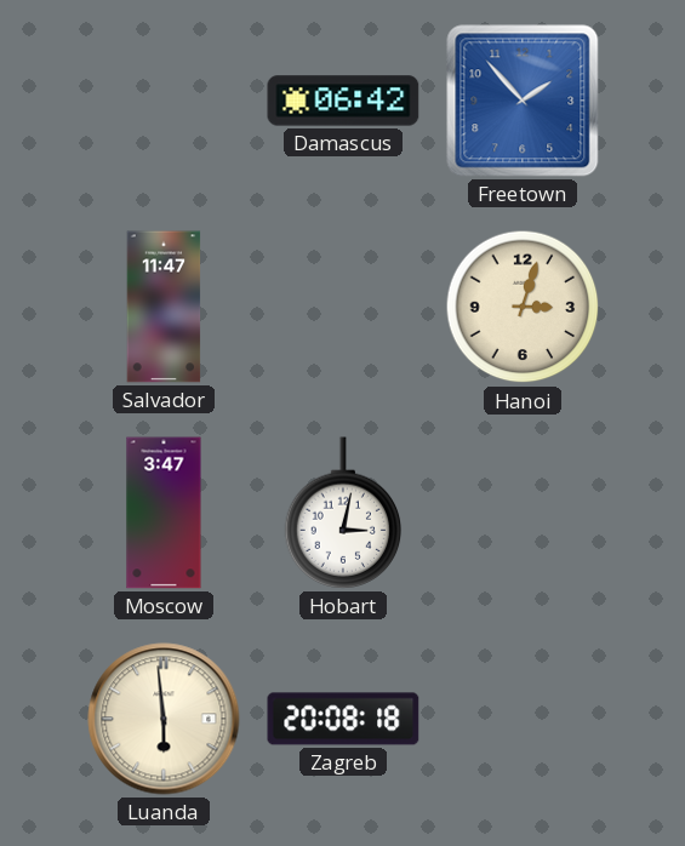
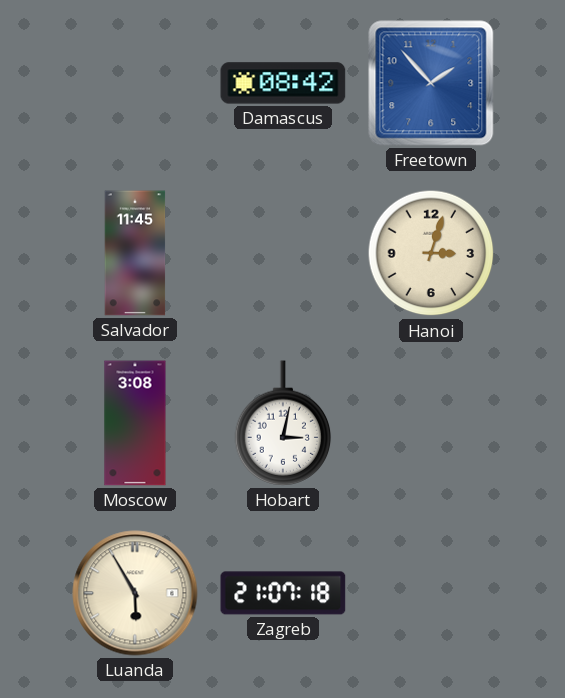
Damascus: 06:42 -> 08:42
Salvador: 11:47 -> 11:45
Moscow: 3:47 -> 3:08
Luanda: 5:59 -> 5:55
Zagreb: 20:08 -> 21:07
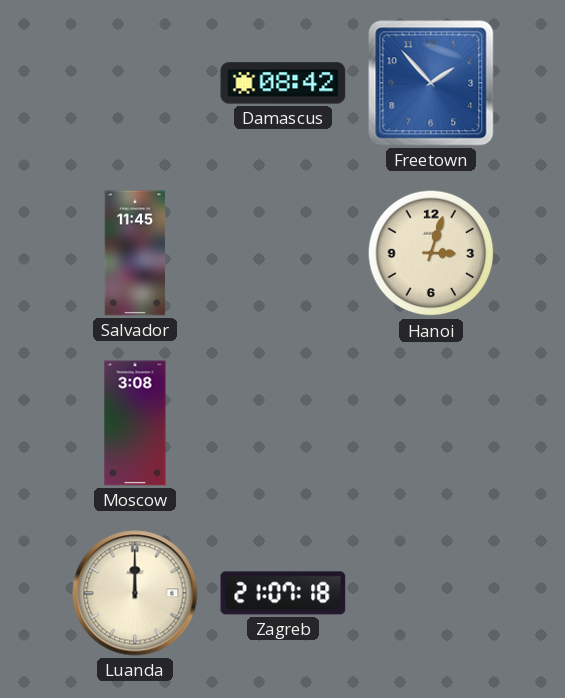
Hobart: 3:02 -> none
Luanda: 5:55 -> 12:00
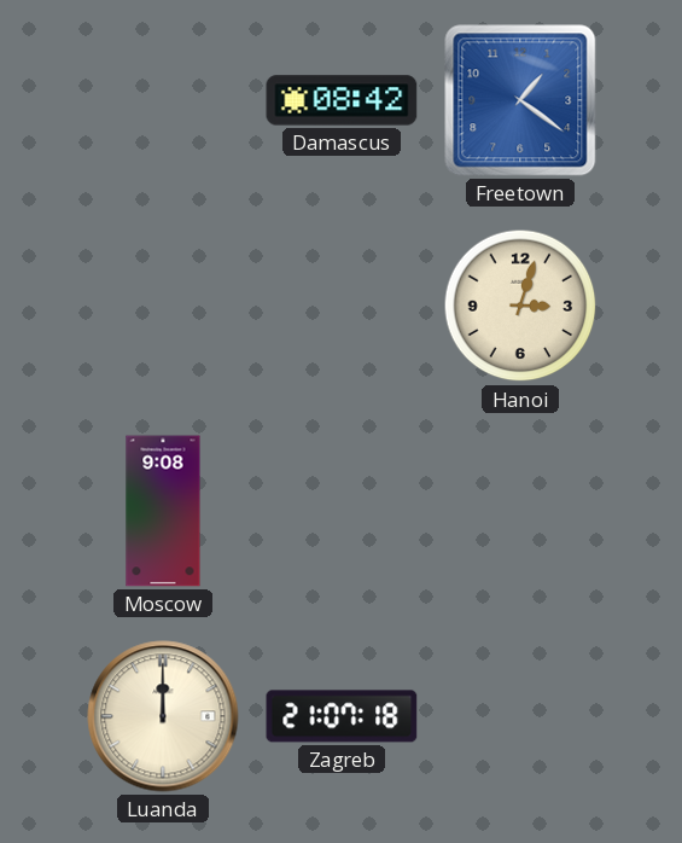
Freetown: 1:53 -> 1:21
Salvador: 11:45 -> none
Moscow: 3:08 -> 9:08
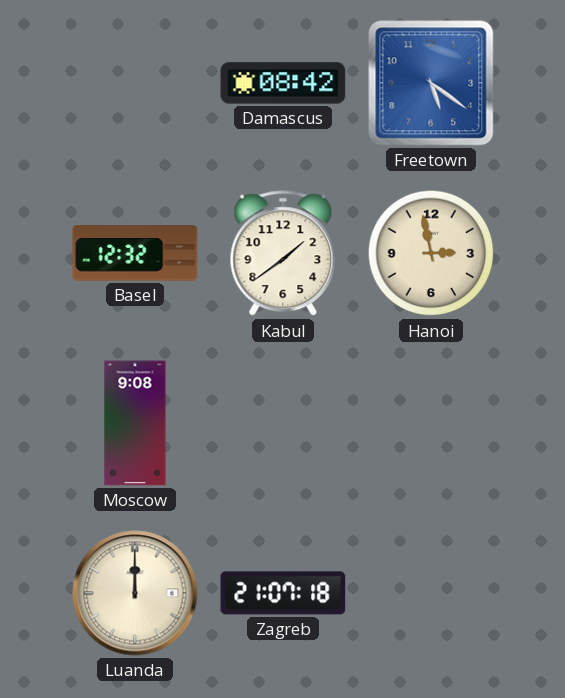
Freetown: 1:21 -> 5:21
Basel: none -> 12:32
Kabul: none -> 1:39
Hanoi: 3:03 -> 2:58
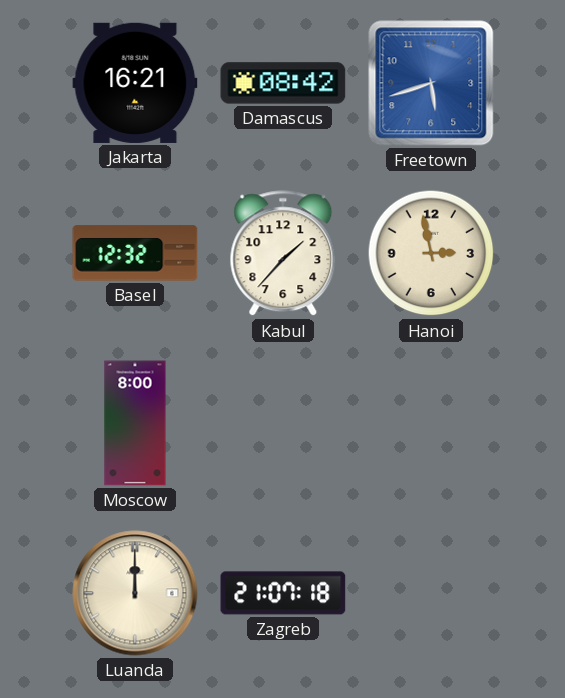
Jakarta: none -> 16:21
Freetown: 5:21 -> 5:42
Kabul: 1:39 -> 1:37
Moscow: 9:08 -> 8:00
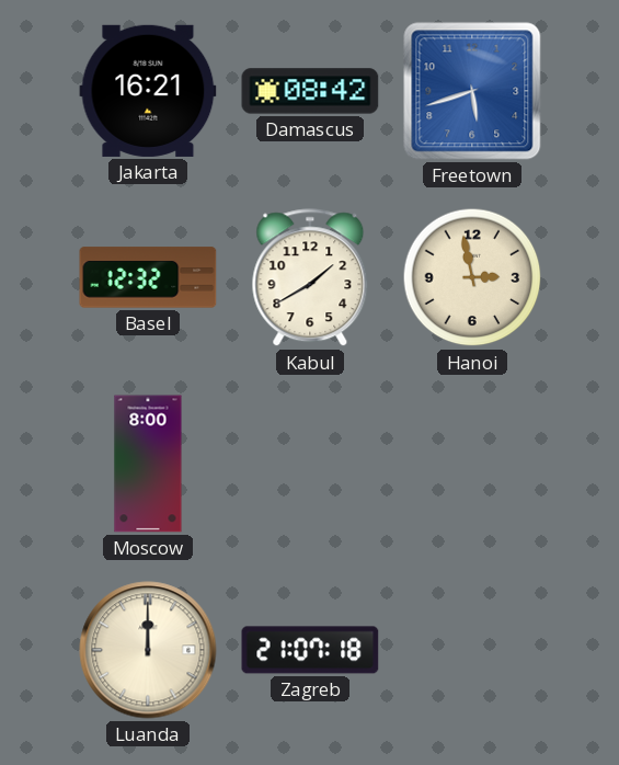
Kabul: 1:37 -> 1:40
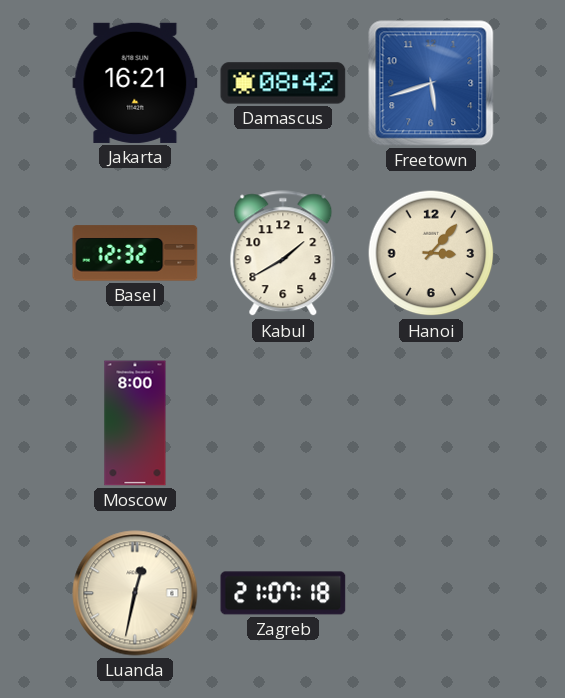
Hanoi: 2:58 -> 3:07
Luanda: 12:00 -> 12:32
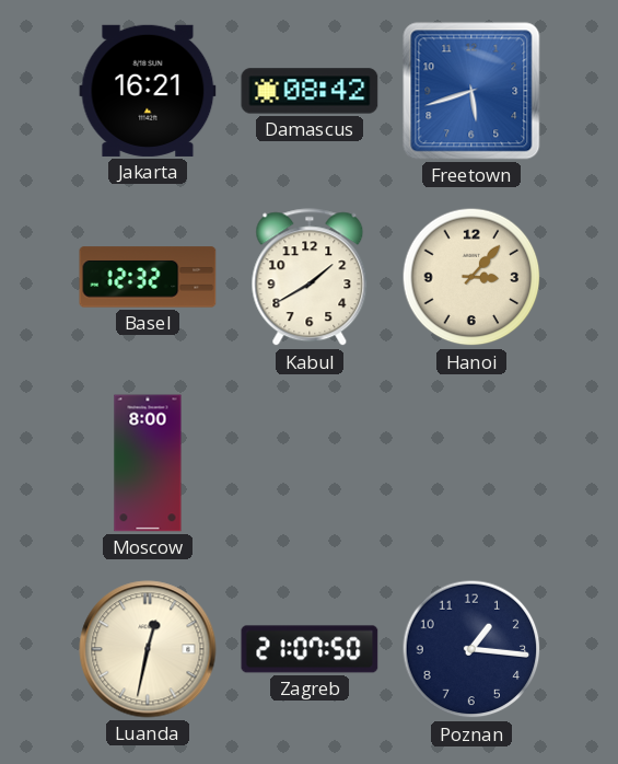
Zagreb: 21:07:18 -> 21:07:50
Poznan: none -> 1:16
